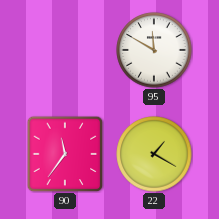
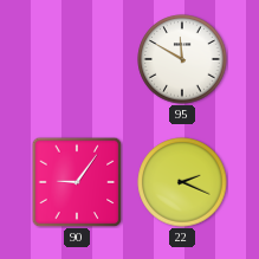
90: 11:36 -> 9:06
22: 1:20 -> 2:19
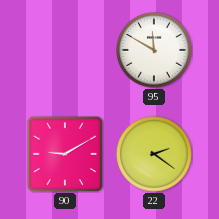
90: 9:06 -> 9:10
22: 2:19 -> 2:21
